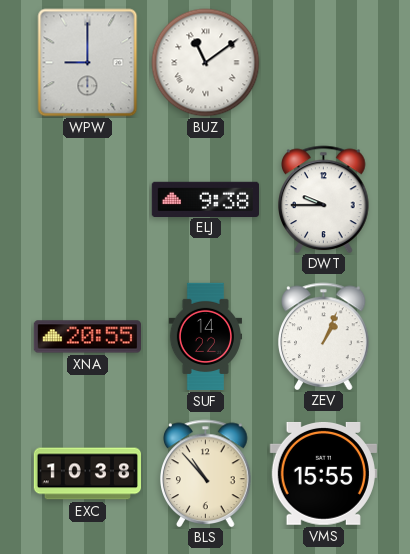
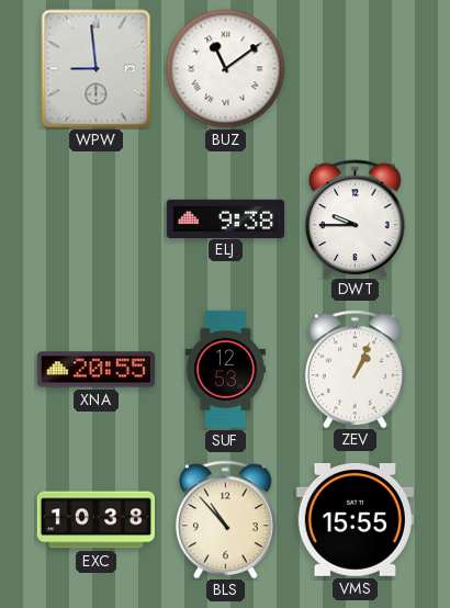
WPW: 9:00 -> 8:59
SUF: 14:22 -> 12:53
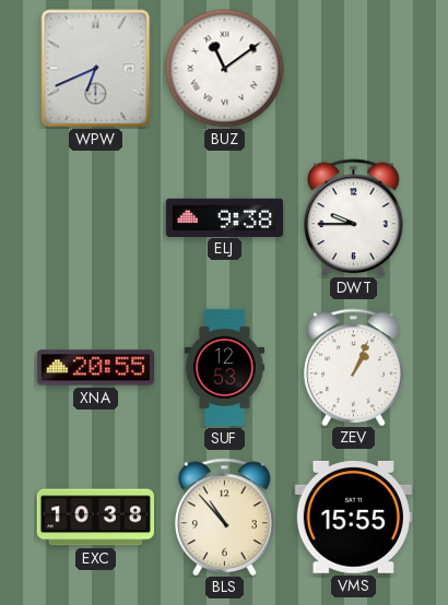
WPW: 8:59 -> 6:41
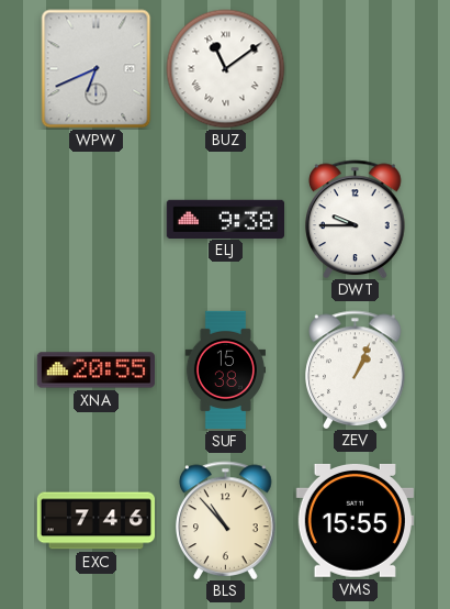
SUF: 12:53 -> 15:38
EXC: 10:38 -> 7:46
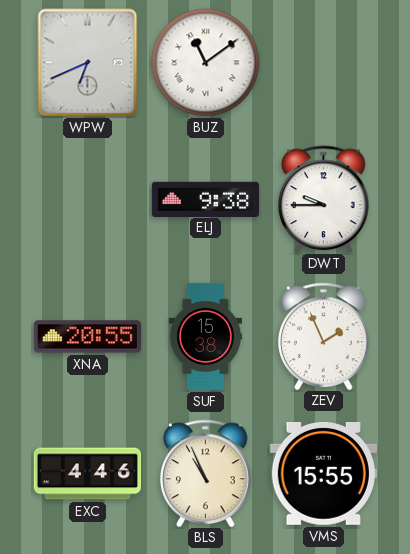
ZEV: 1:04 -> 1:56
EXC: 7:46 -> 4:46
BLS: 10:53 -> 10:56
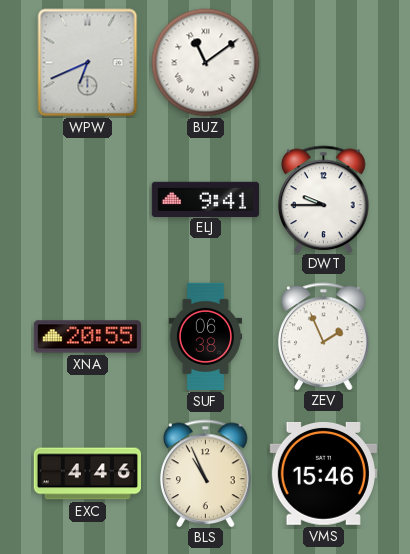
ELJ: 9:38 -> 9:41
SUF: 15:38 -> 06:38
VMS: 15:55 -> 15:46
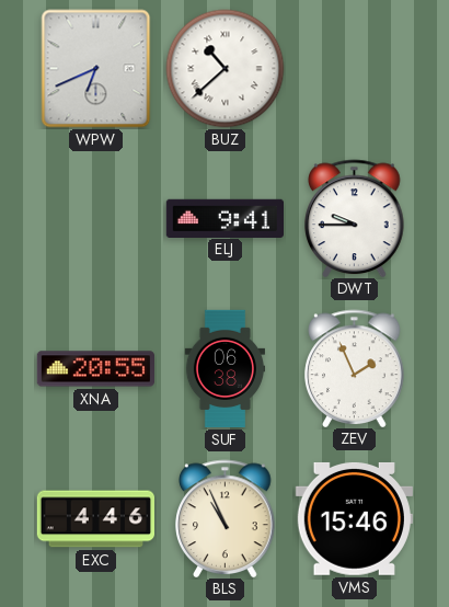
BUZ: 11:09 -> 10:38
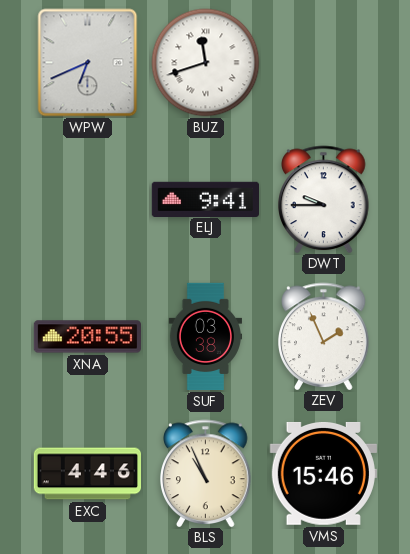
BUZ: 10:38 -> 11:42
SUF: 06:38 -> 03:38
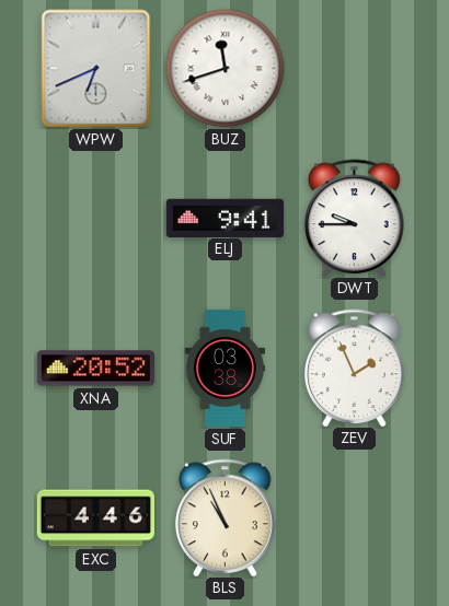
XNA: 20:55 -> 20:52
VMS: 15:46 -> none
